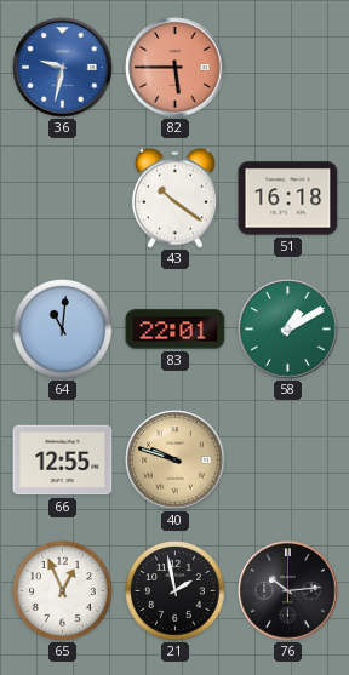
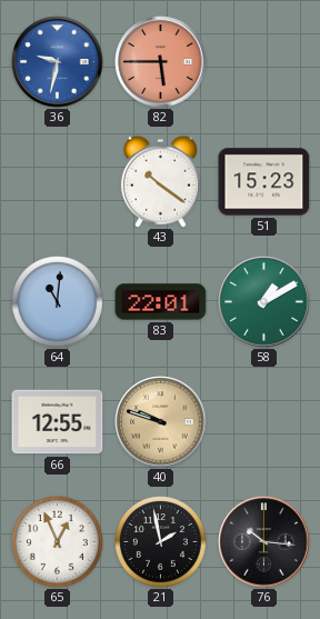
51: 16:18 -> 15:23
76: 10:14 -> 10:16
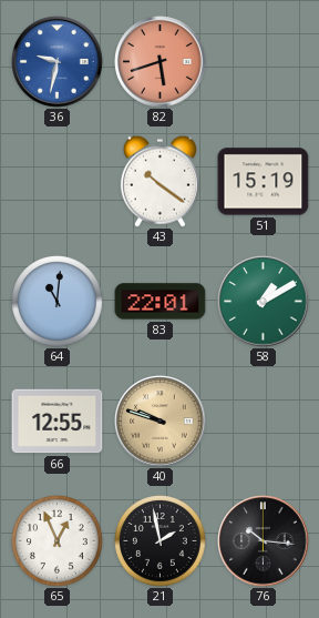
82: 5:45 -> 5:42
51: 15:23 -> 15:19
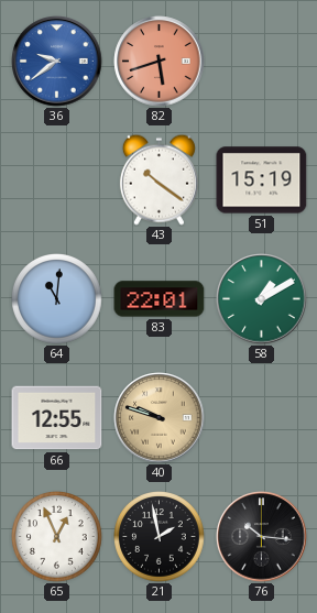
36: 9:32 -> 9:39
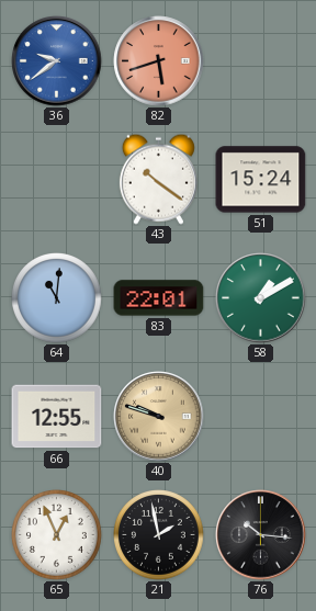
51: 15:19 -> 15:24
